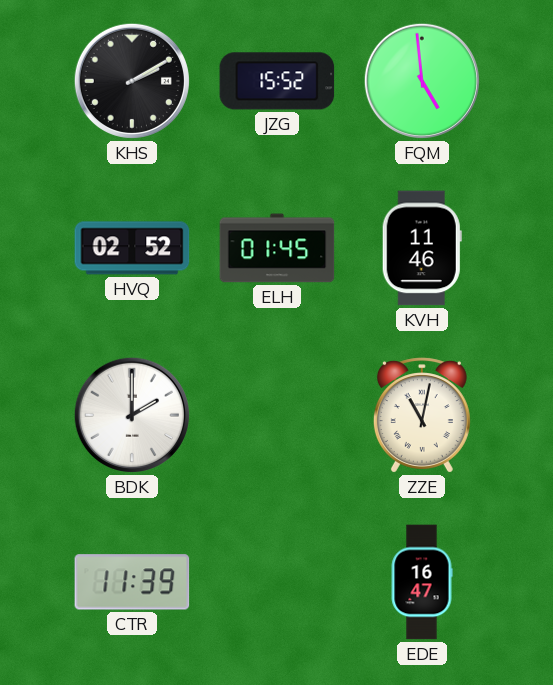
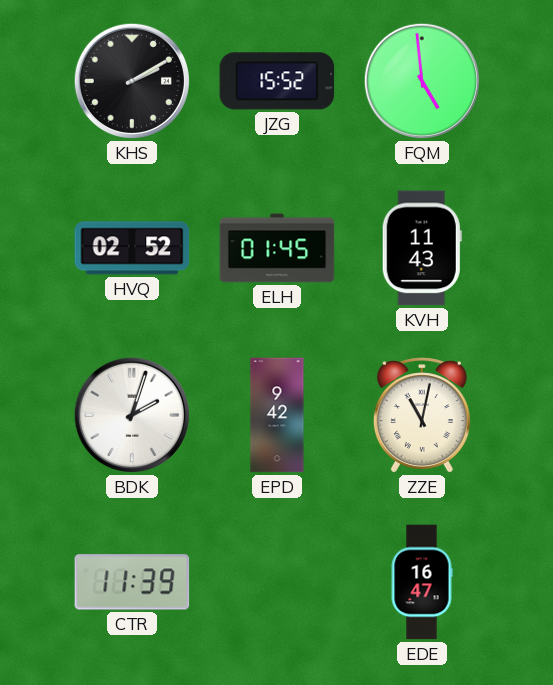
KVH: 11:46 -> 11:43
BDK: 2:00 -> 2:03
EPD: none -> 9:42
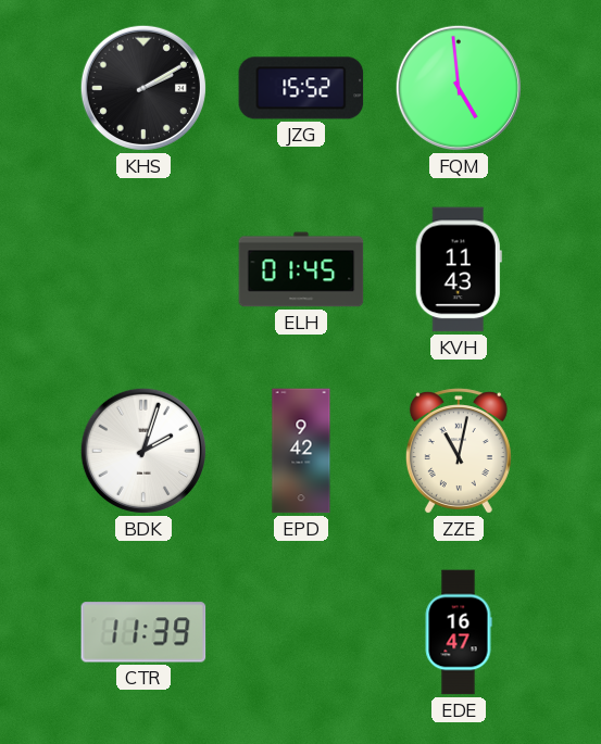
HVQ: 02:52 -> none
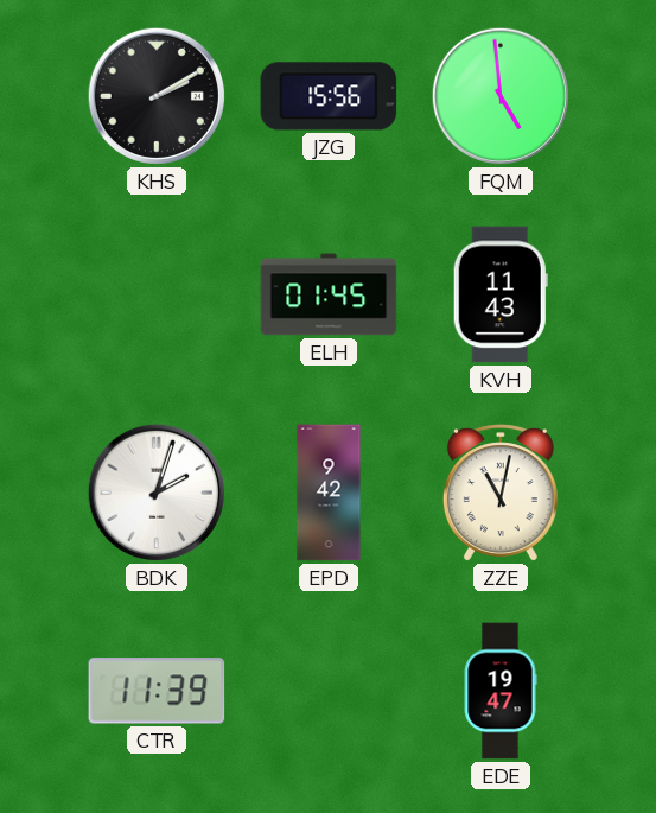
JZG: 15:52 -> 15:56
EDE: 16:47 -> 19:47
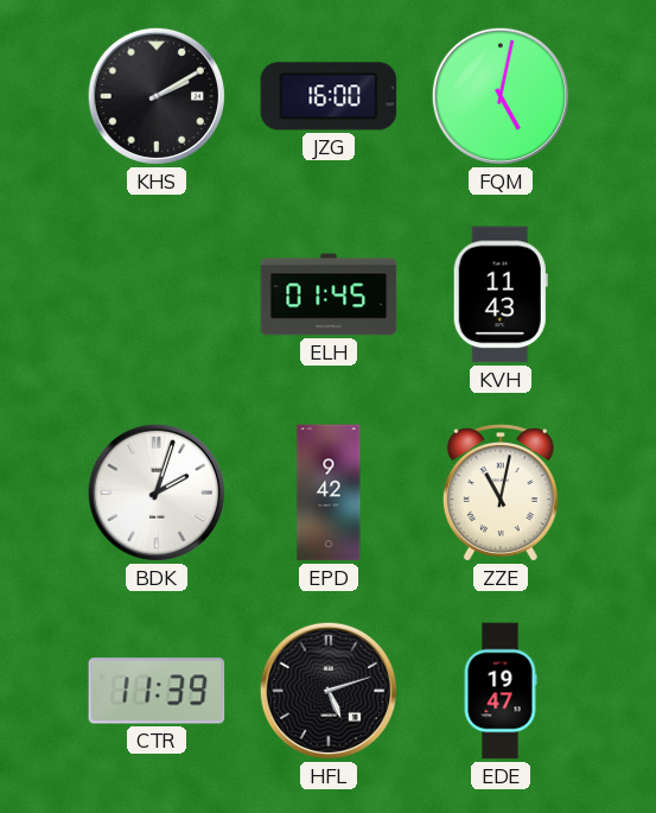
JZG: 15:56 -> 16:00
FQM: 4:59 -> 5:02
HFL: none -> 5:12
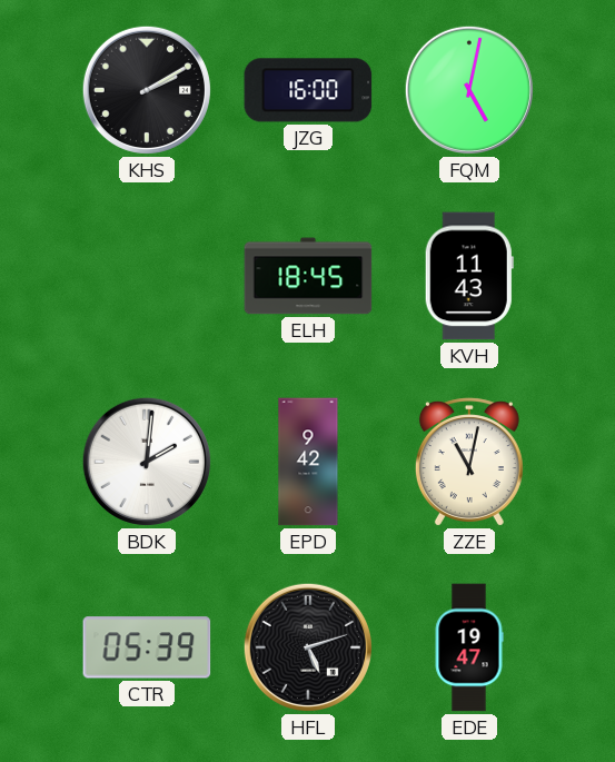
ELH: 01:45 -> 18:45
BDK: 2:03 -> 2:01
CTR: 11:39 -> 05:39
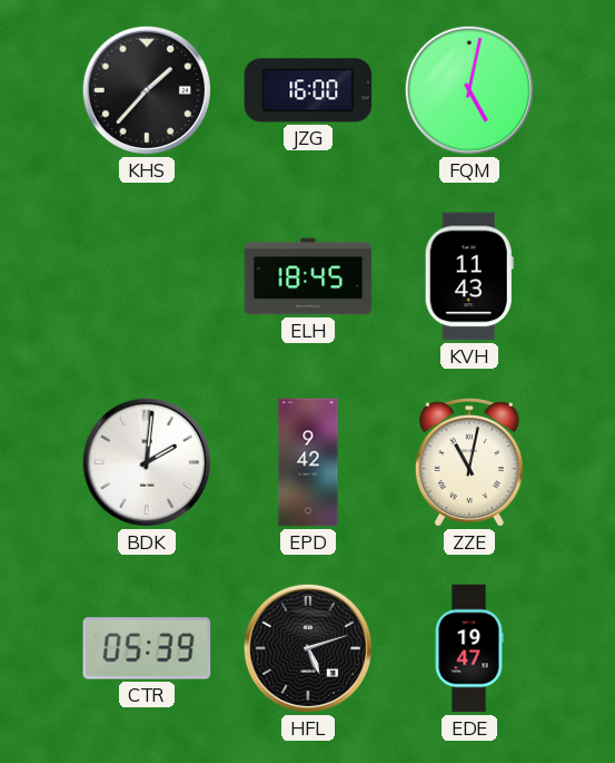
KHS: 2:10 -> 1:37
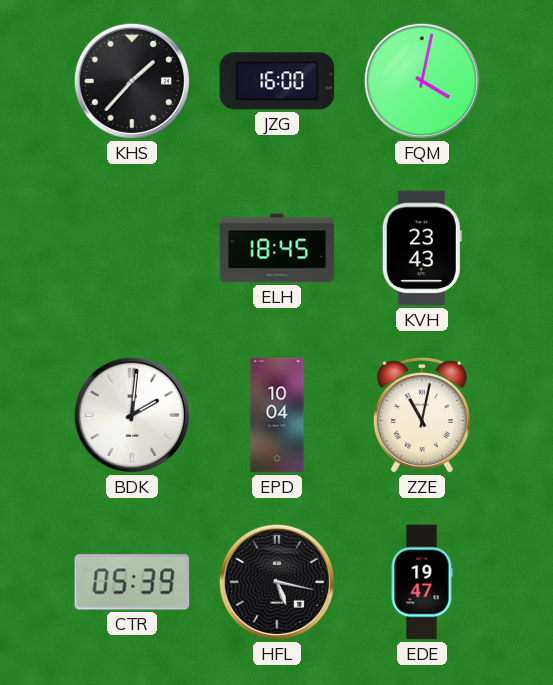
FQM: 5:02 -> 4:02
KVH: 11:43 -> 23:43
EPD: 9:42 -> 10:04
HFL: 5:12 -> 5:17
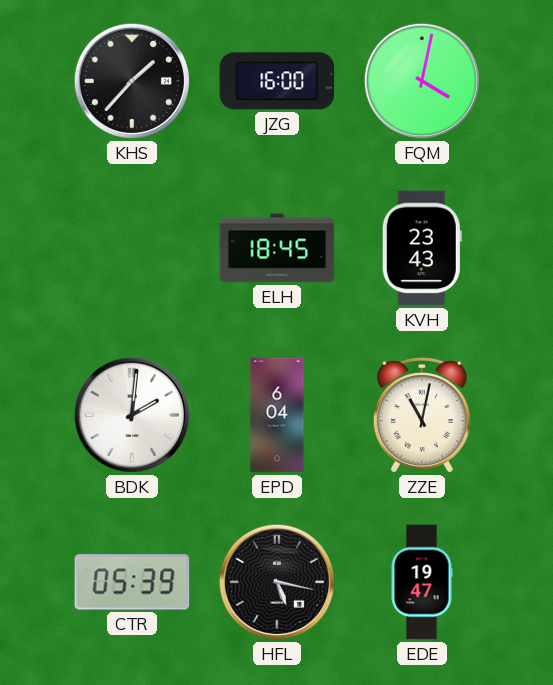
EPD: 10:04 -> 6:04
